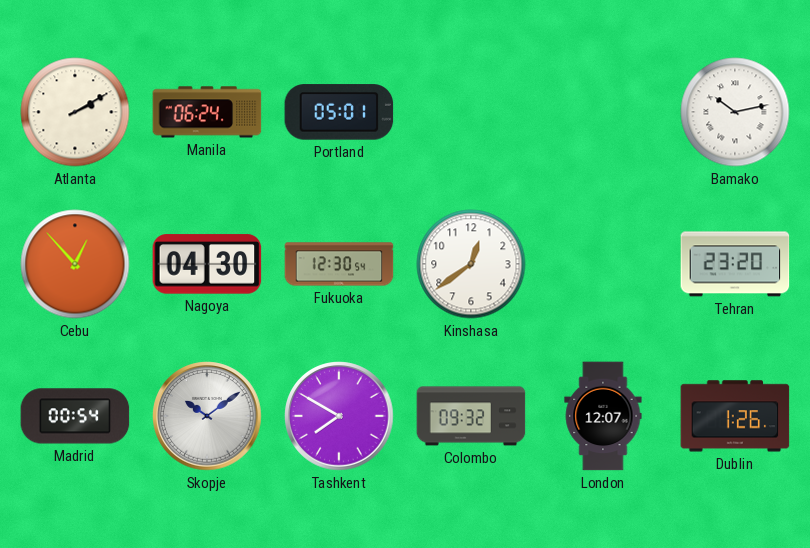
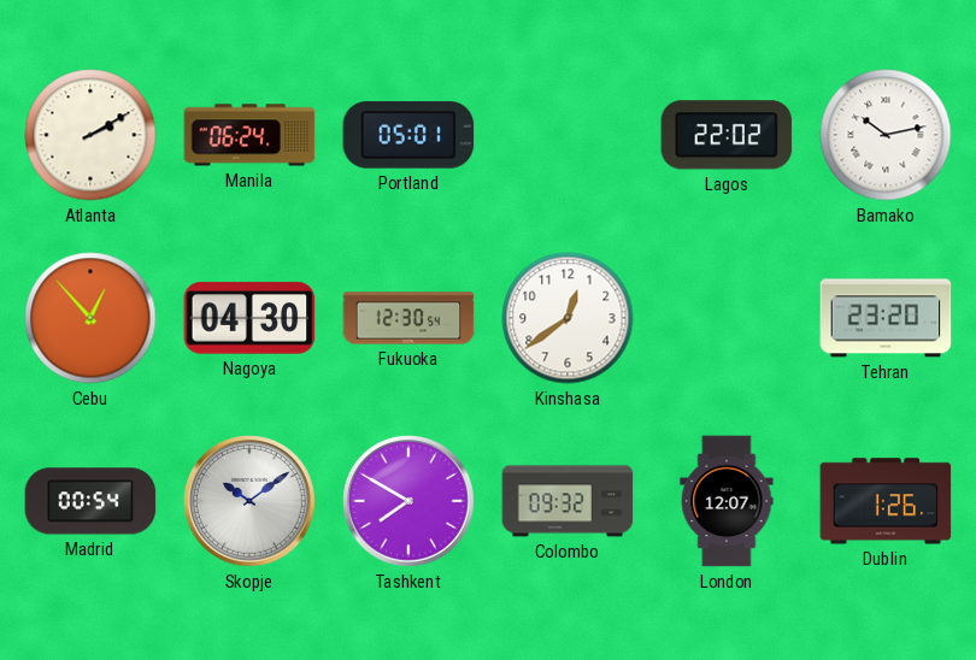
Lagos: none -> 22:02
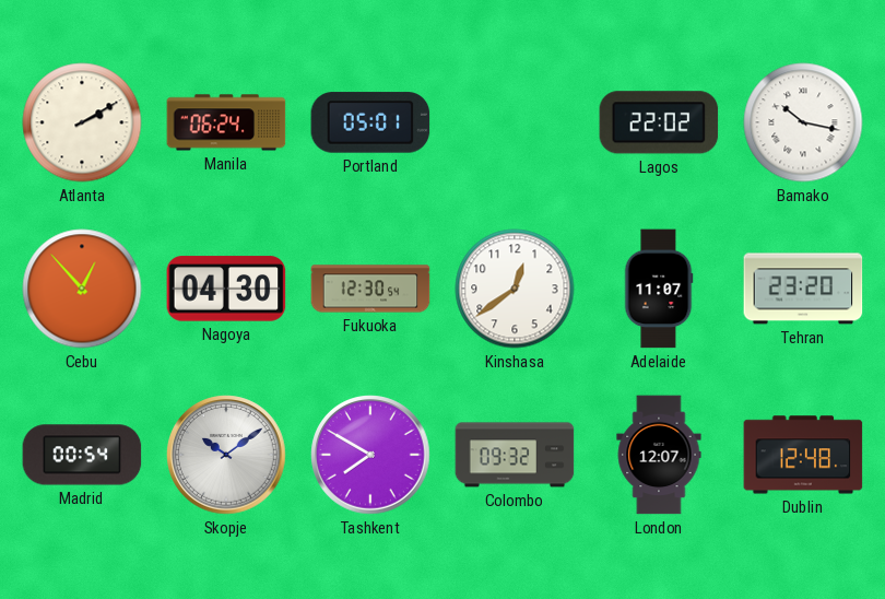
Bamako: 10:13 -> 10:17
Adelaide: none -> 11:07
Dublin: 1:26 -> 12:48
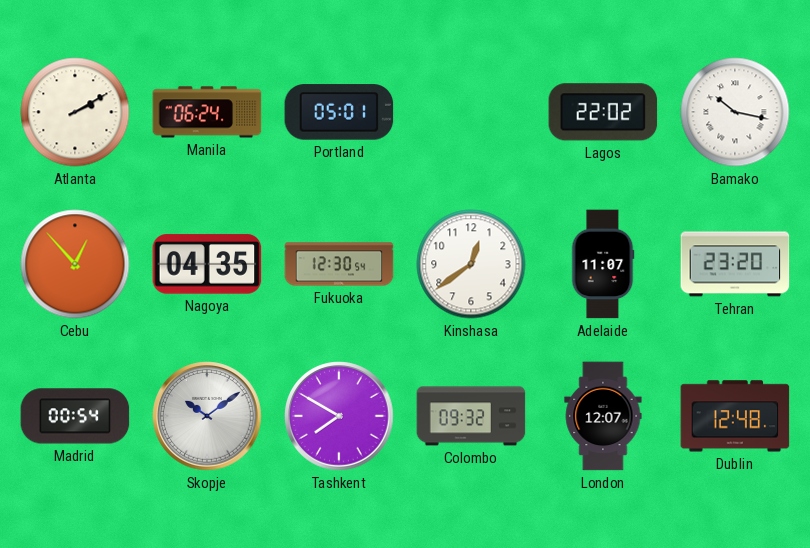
Nagoya: 04:30 -> 04:35
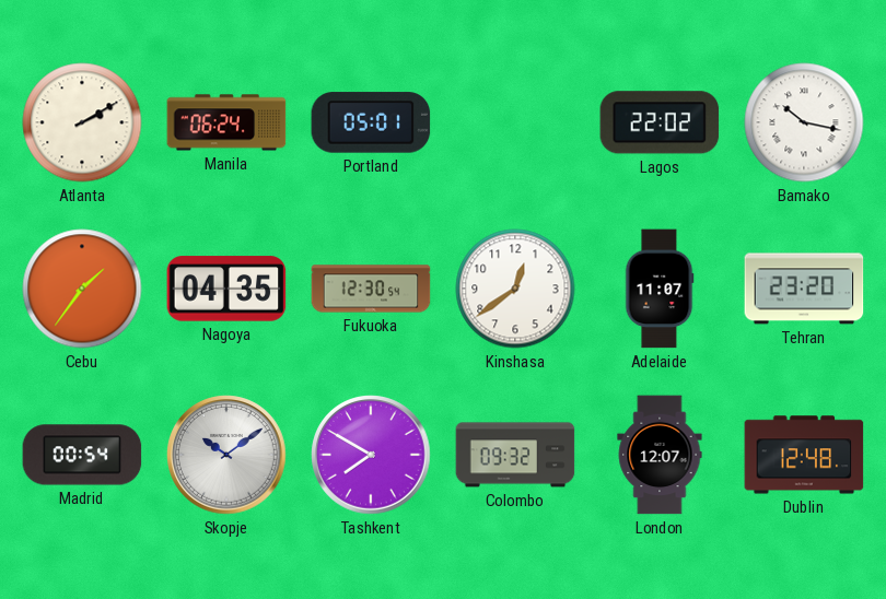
Cebu: 12:53 -> 1:36
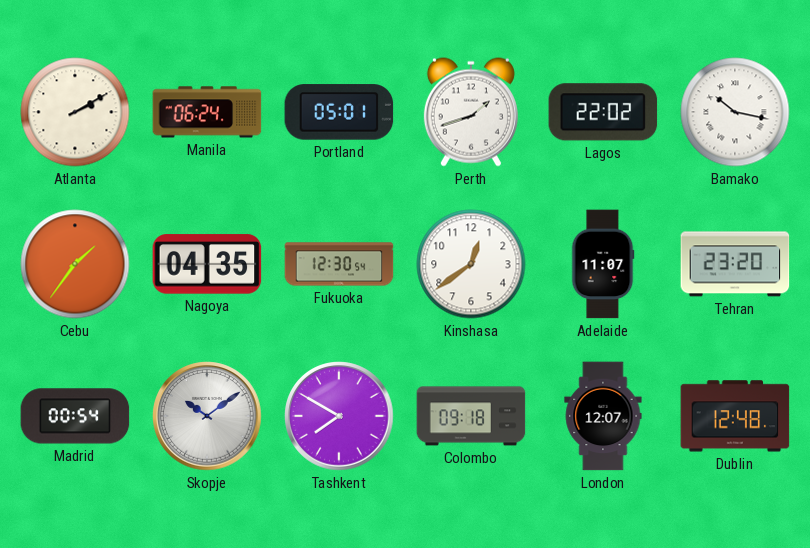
Perth: none -> 1:42
Colombo: 09:32 -> 09:18
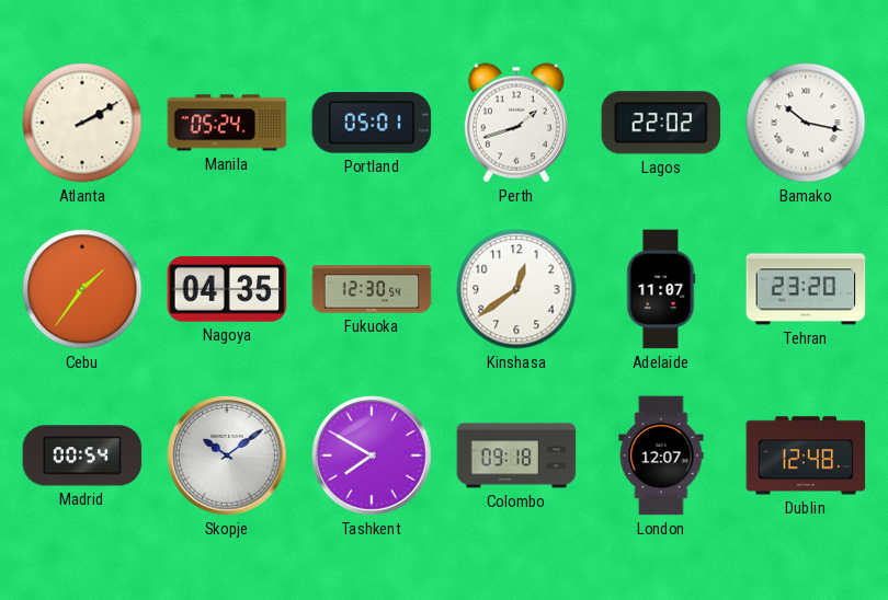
Manila: 06:24 -> 05:24
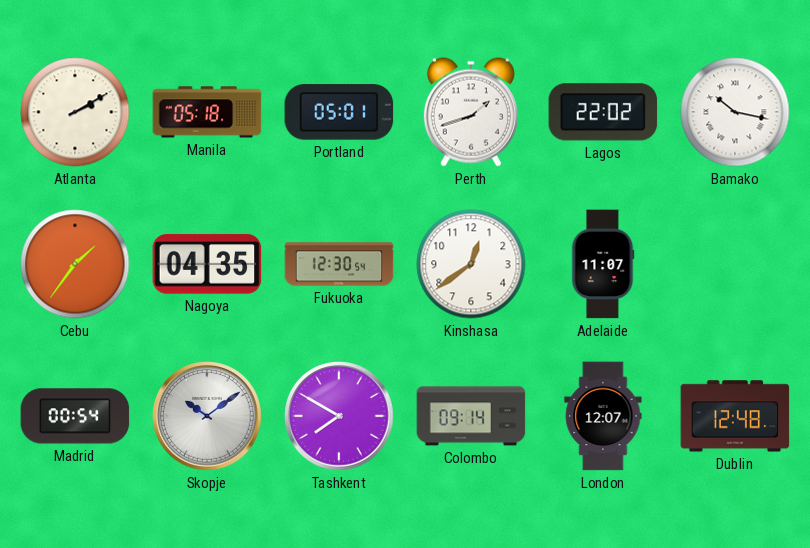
Manila: 05:24 -> 05:18
Tehran: 23:20 -> none
Colombo: 09:18 -> 09:14
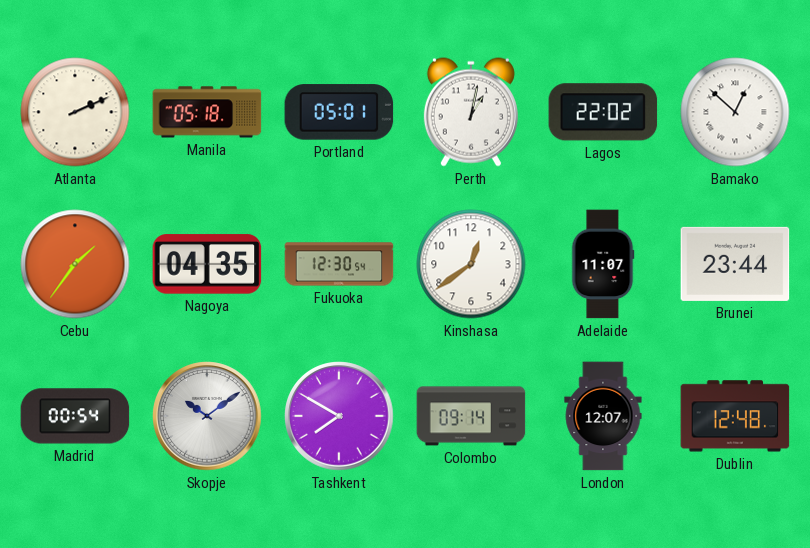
Atlanta: 2:10 -> 2:11
Perth: 1:42 -> 1:02
Bamako: 10:17 -> 12:52
Brunei: none -> 23:44
